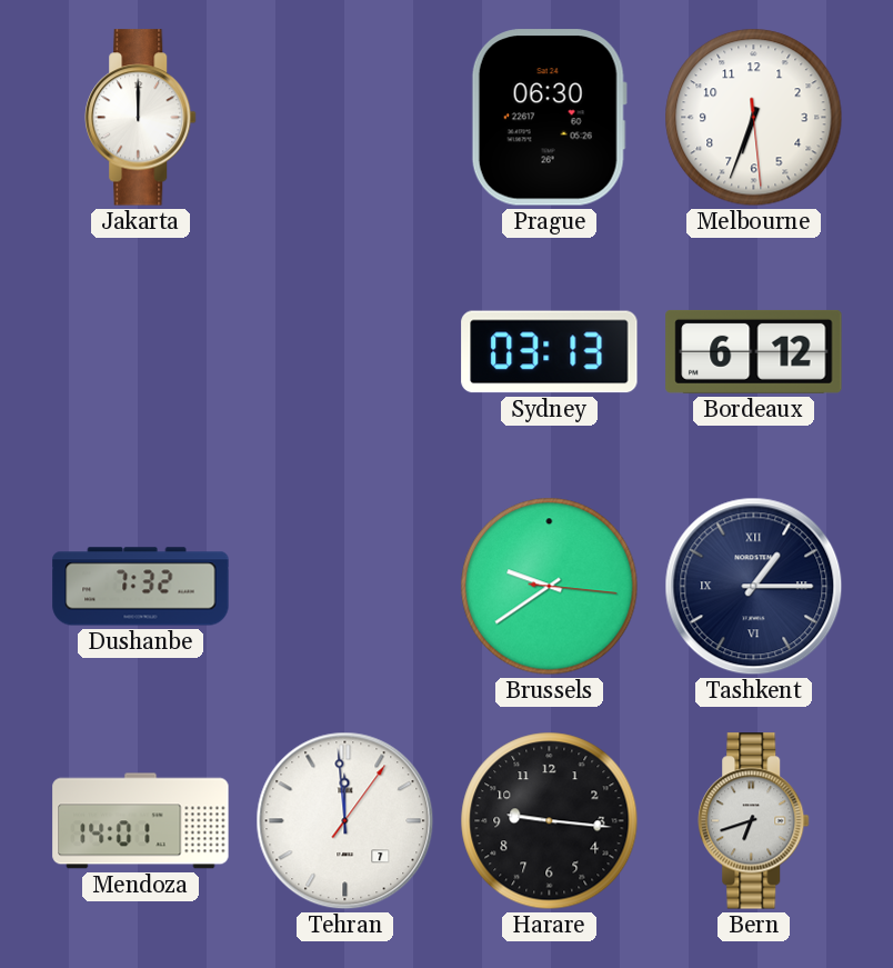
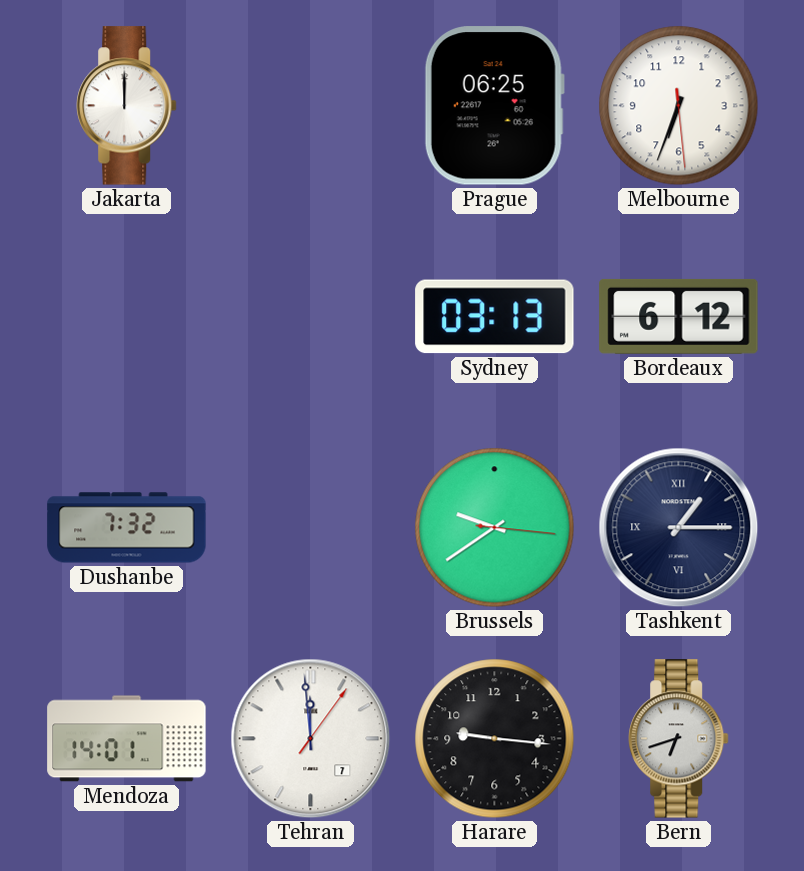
Prague: 06:30 -> 06:25
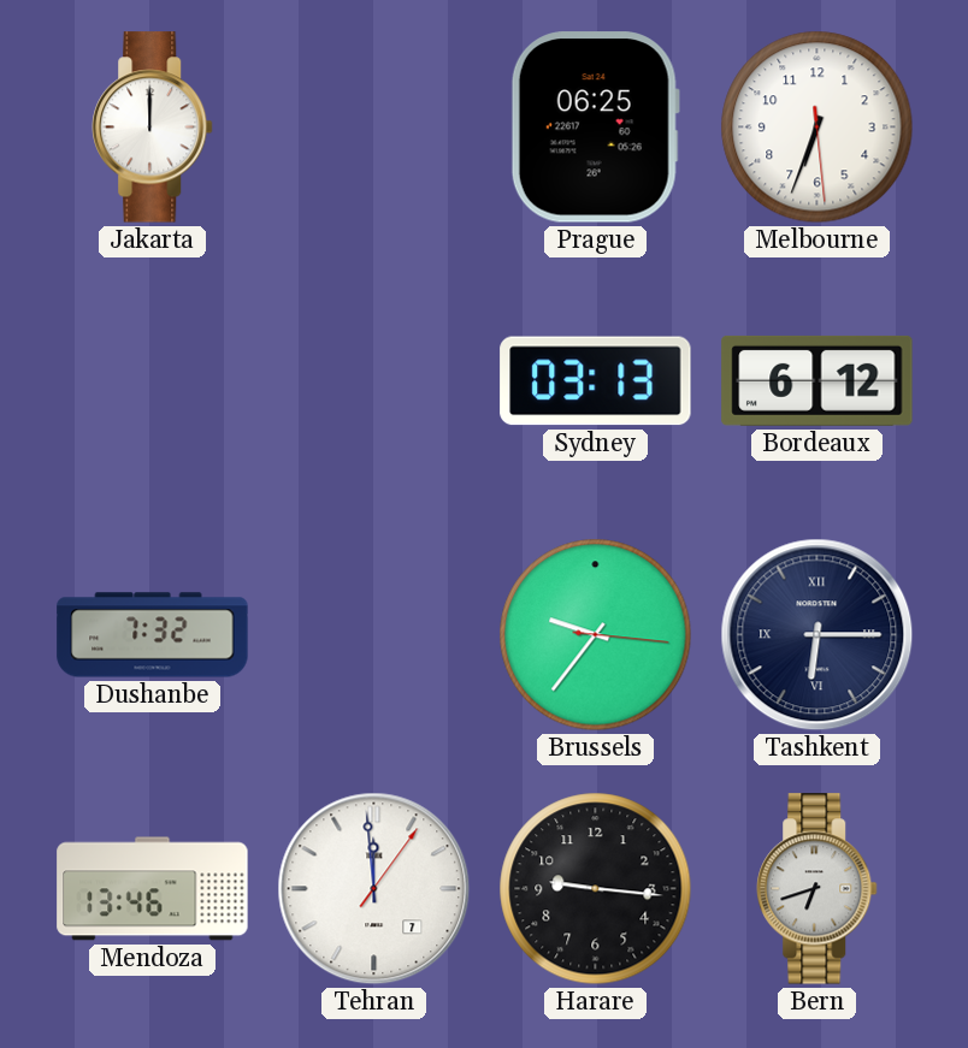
Brussels: 9:39 -> 9:36
Tashkent: 1:15 -> 6:15
Mendoza: 14:01 -> 13:46
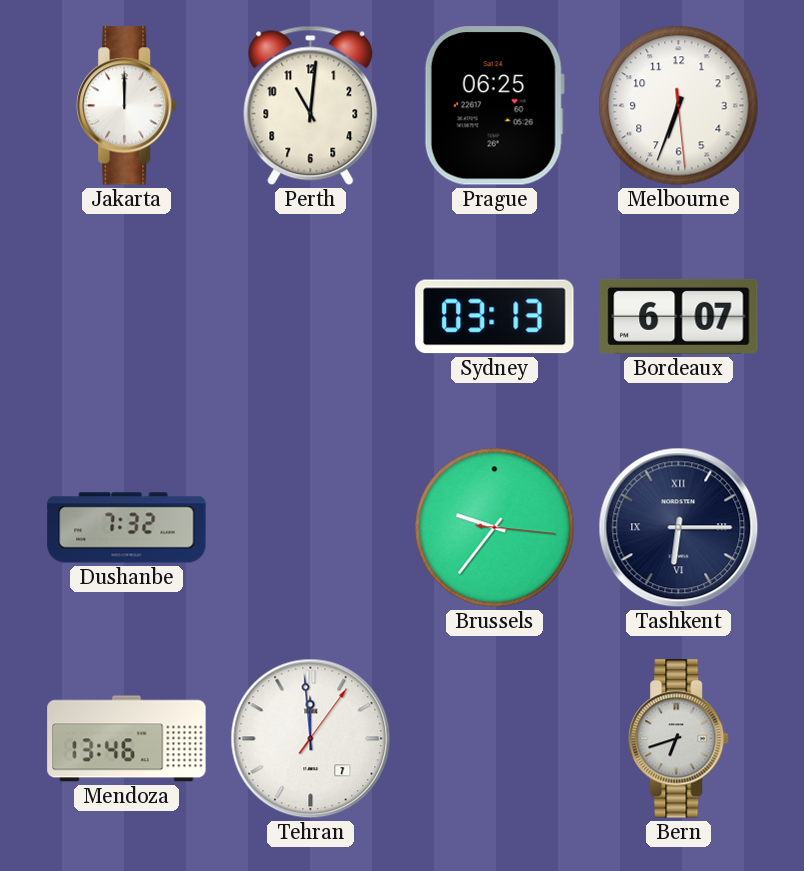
Perth: none -> 11:01
Bordeaux: 6:12 -> 6:07
Harare: 9:16 -> none
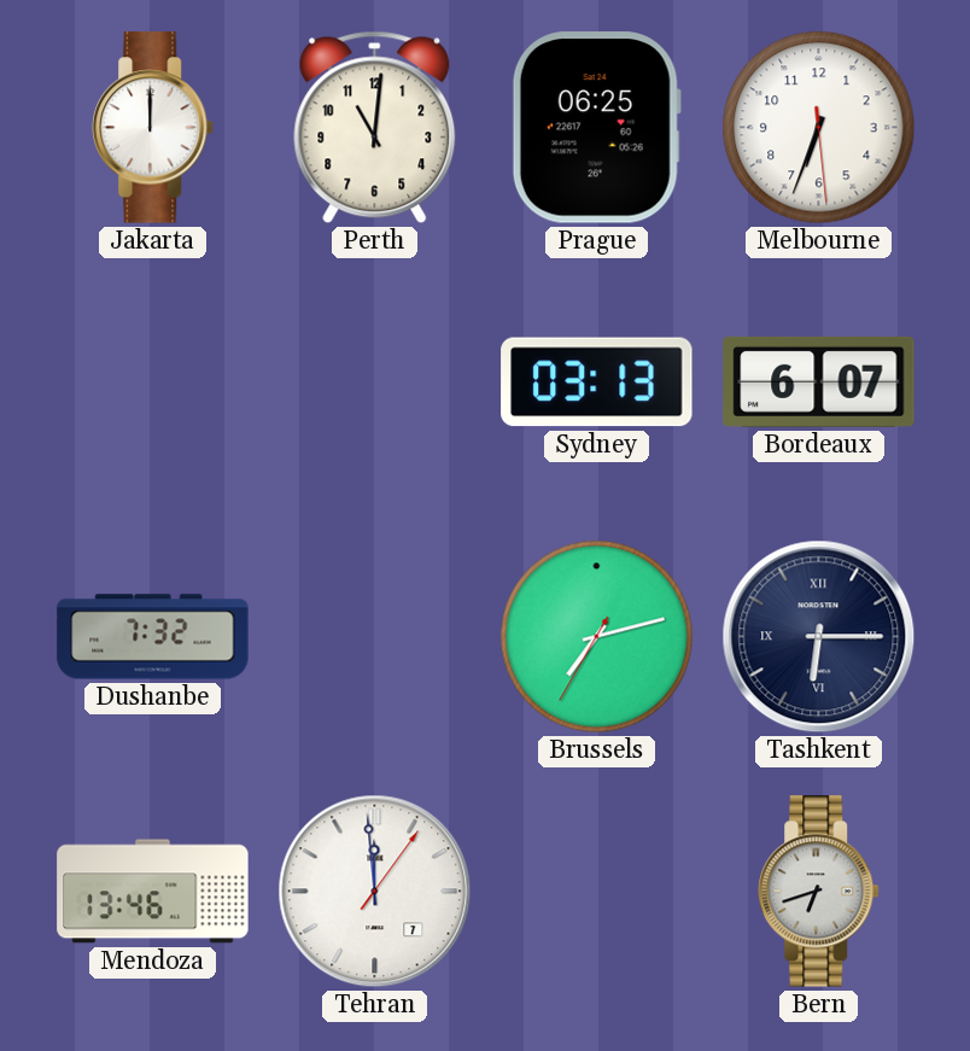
Brussels: 9:36 -> 7:12
